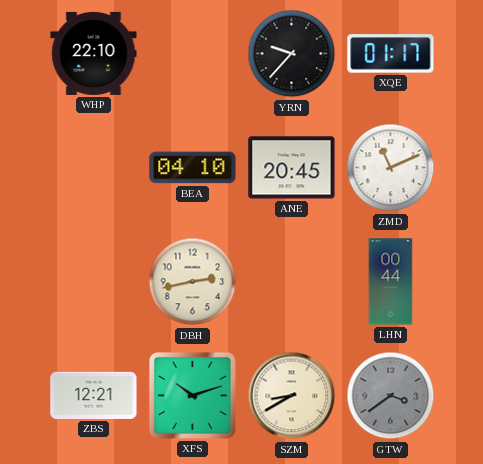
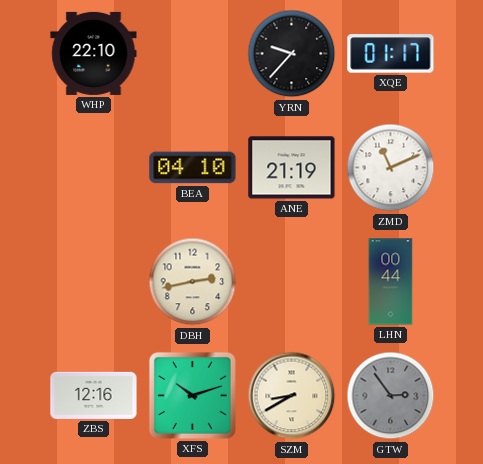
ANE: 20:45 -> 21:19
ZBS: 12:21 -> 12:16
GTW: 3:39 -> 2:54
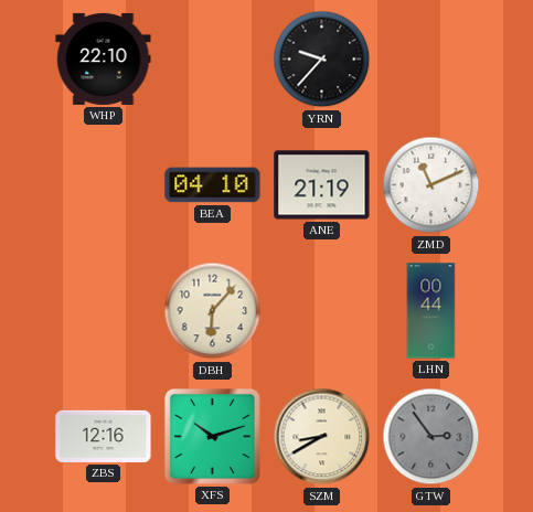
XQE: 01:17 -> none
DBH: 2:43 -> 6:07
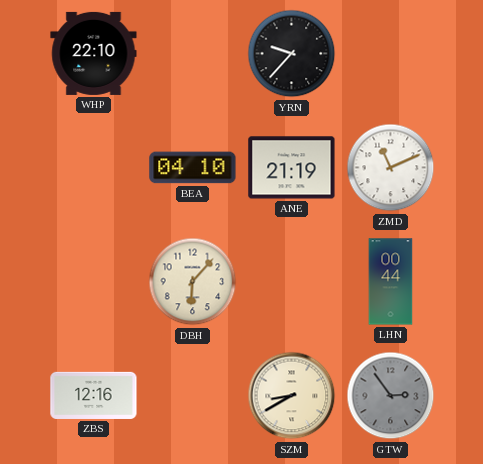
XFS: 10:12 -> none
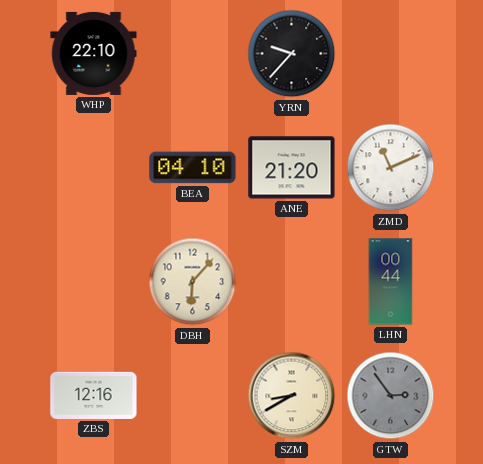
ANE: 21:19 -> 21:20
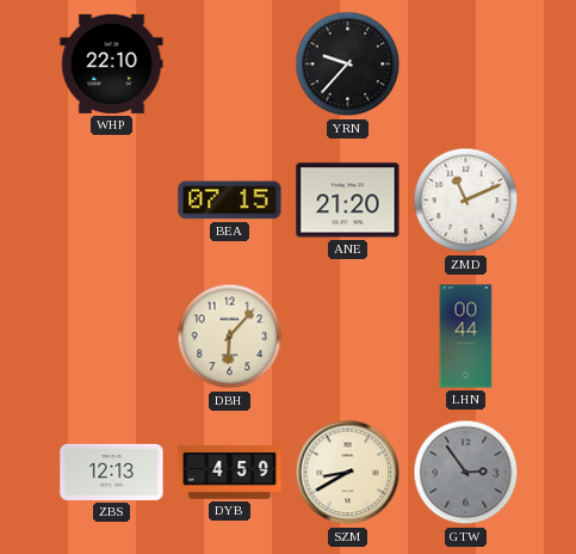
BEA: 04:10 -> 07:15
ZBS: 12:16 -> 12:13
DYB: none -> 4:59
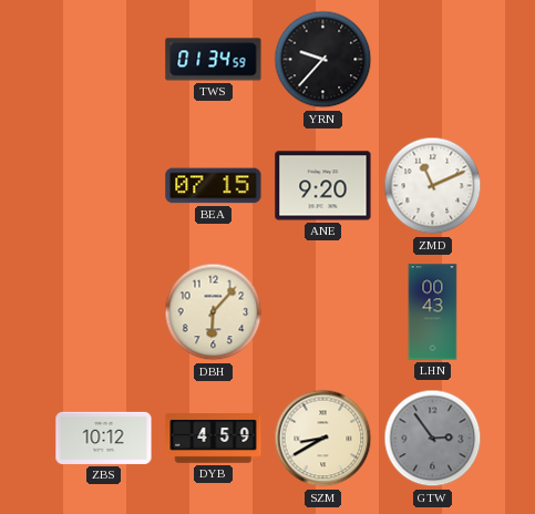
WHP: 22:10 -> none
TWS: none -> 01:34
ANE: 21:20 -> 9:20
LHN: 00:44 -> 00:43
ZBS: 12:13 -> 10:12
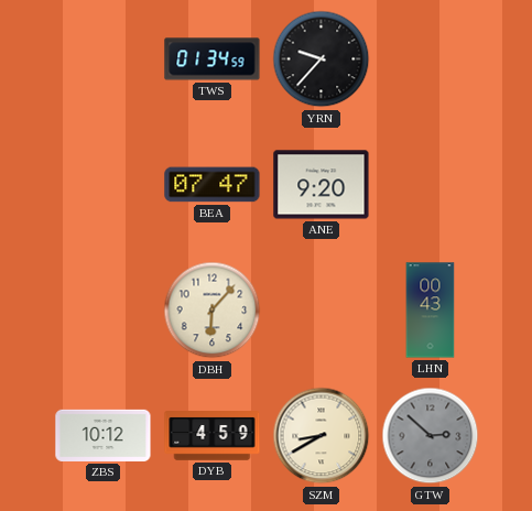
BEA: 07:15 -> 07:47
ZMD: 11:11 -> none
GTW: 2:54 -> 2:52
